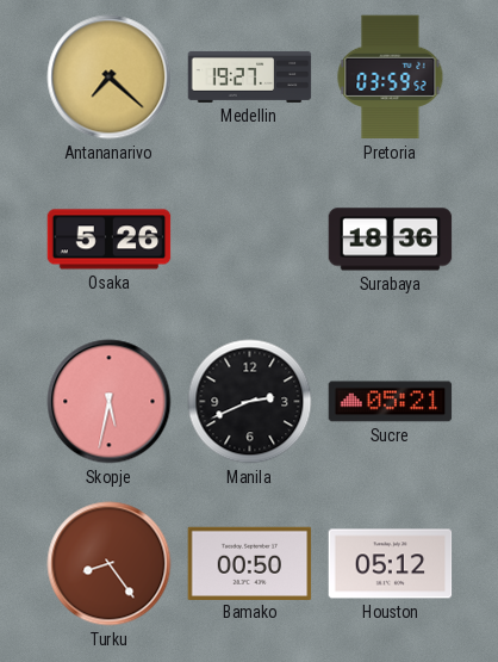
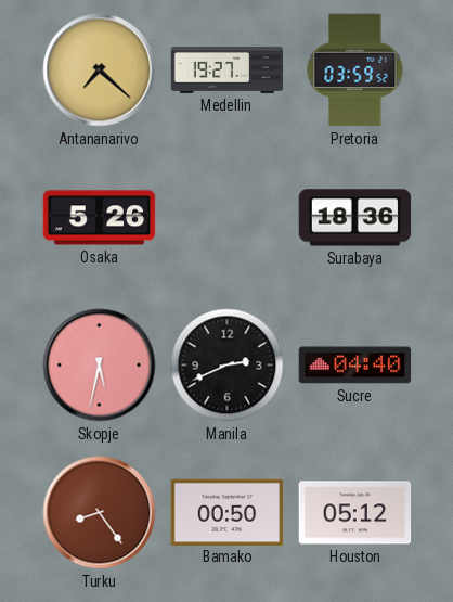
Sucre: 05:21 -> 04:40
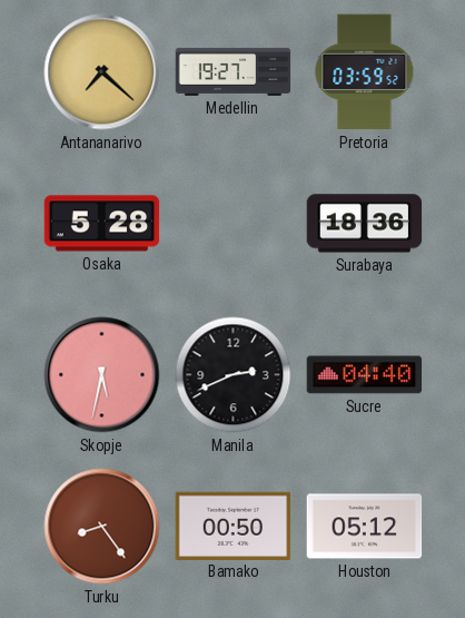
Osaka: 5:26 -> 5:28
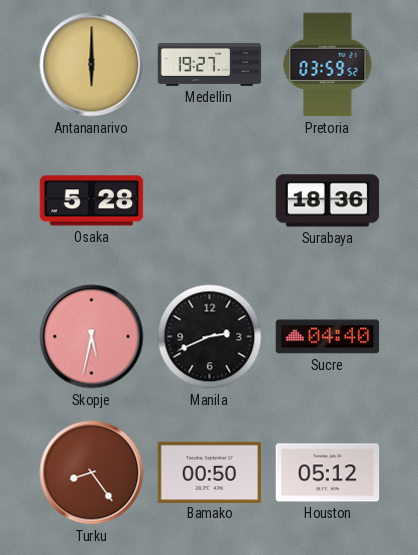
Antananarivo: 7:22 -> 6:00
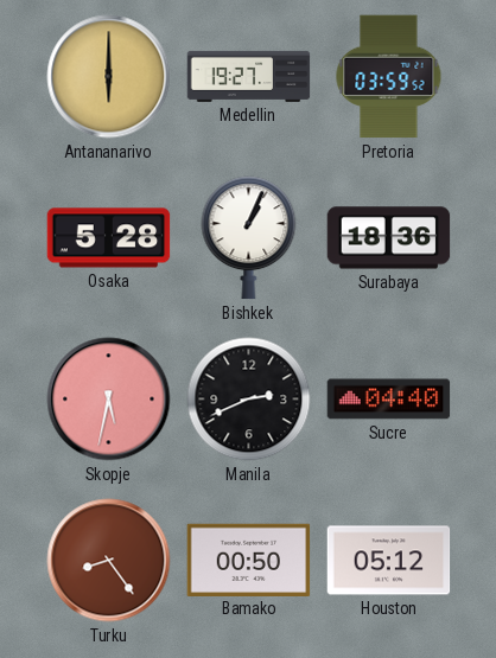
Bishkek: none -> 1:04
